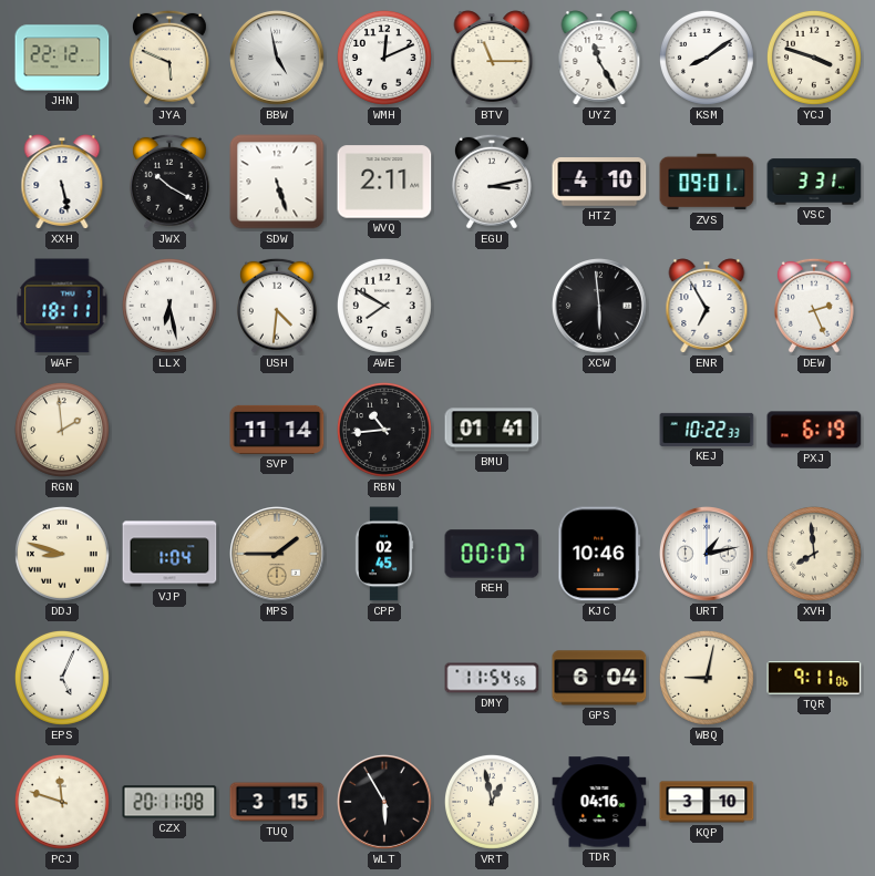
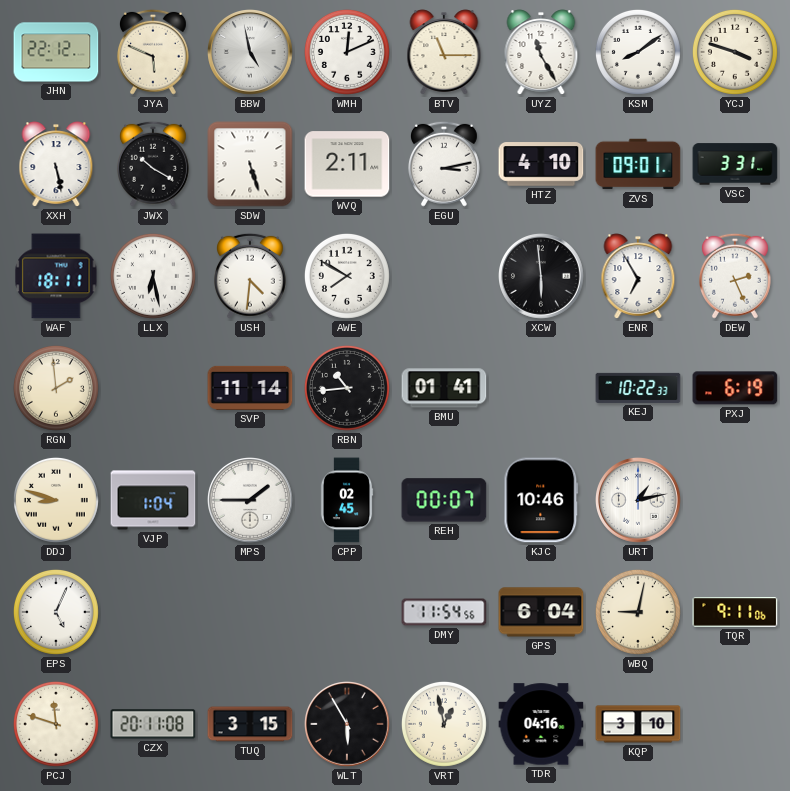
MPS dial: champagne -> white
XVH: 7:59 -> none
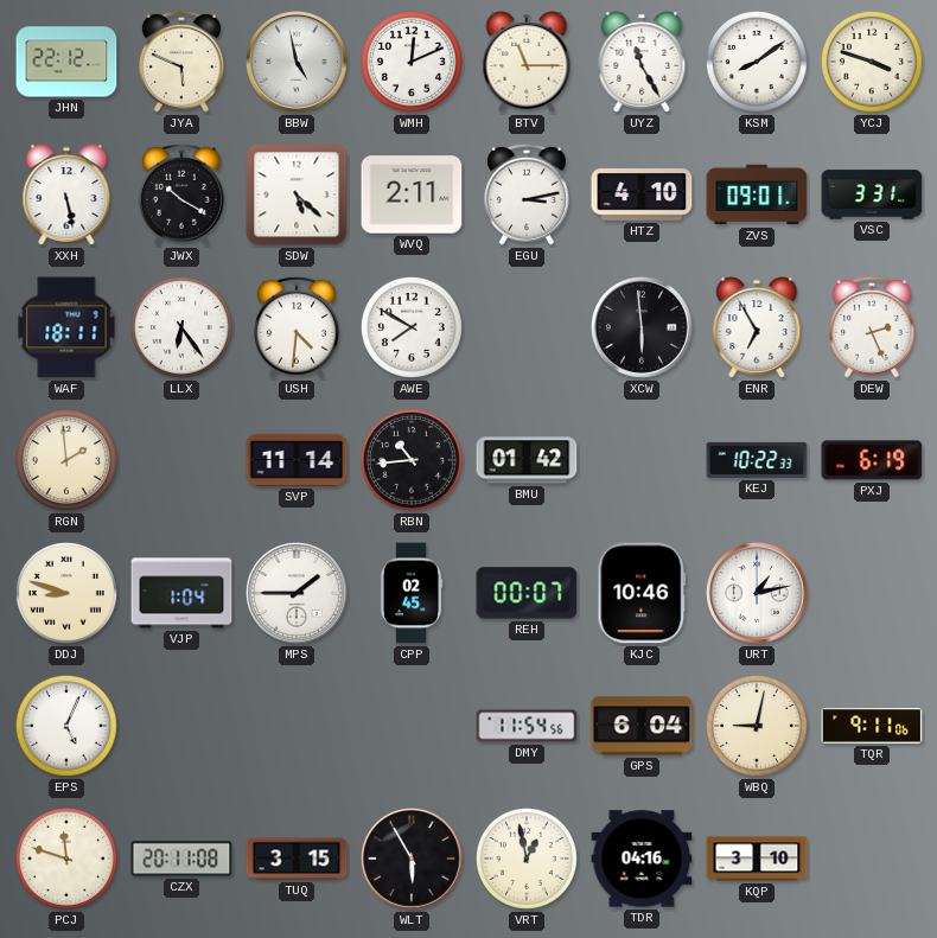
SDW: 5:27 -> 5:22
LLX: 6:28 -> 6:24
BMU: 01:41 -> 01:42
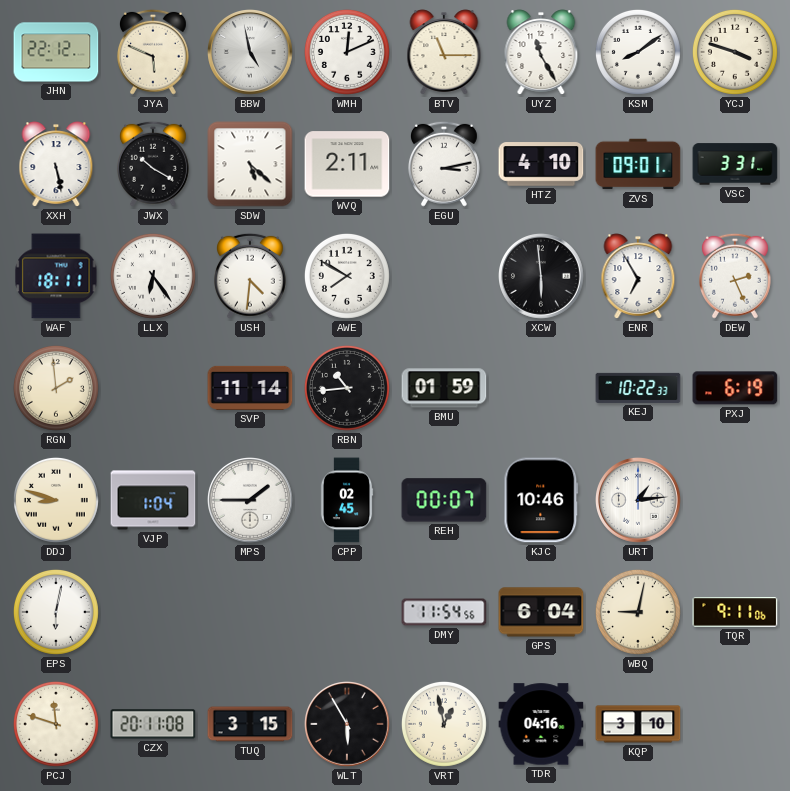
BMU: 01:42 -> 01:59
URT: 1:13 -> 1:14
EPS: 5:04 -> 6:02
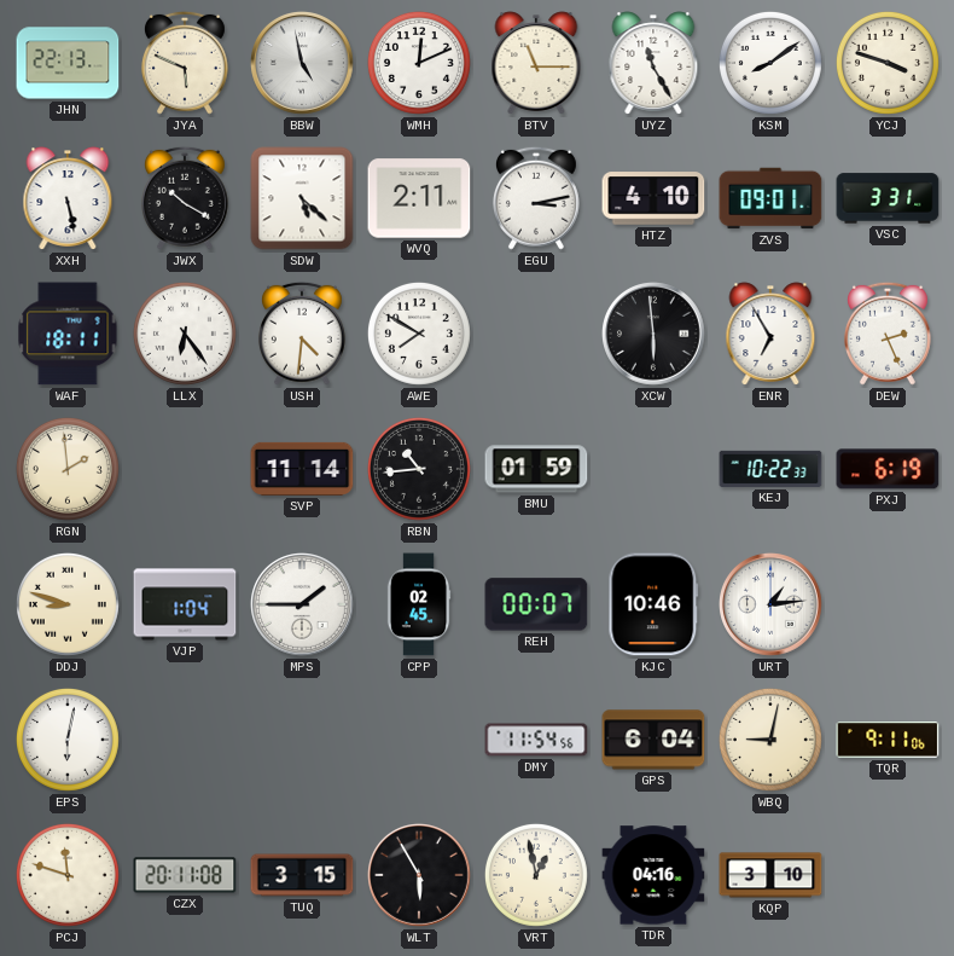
JHN: 22:12 -> 22:13
